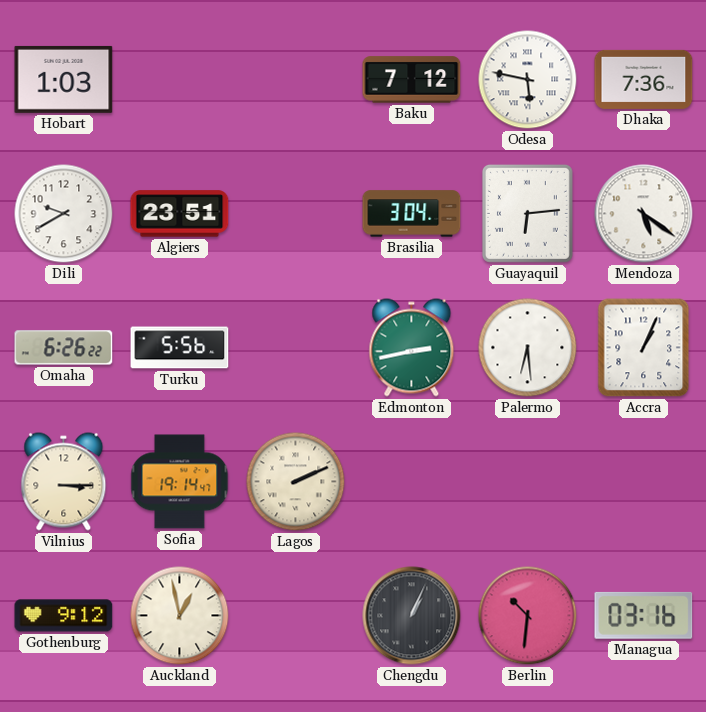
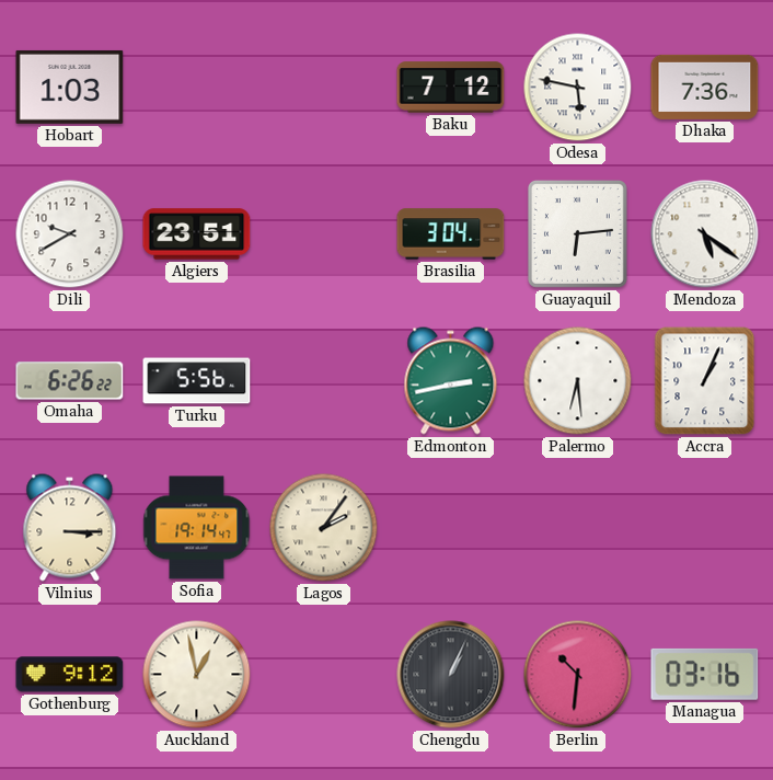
Lagos: 2:11 -> 2:06
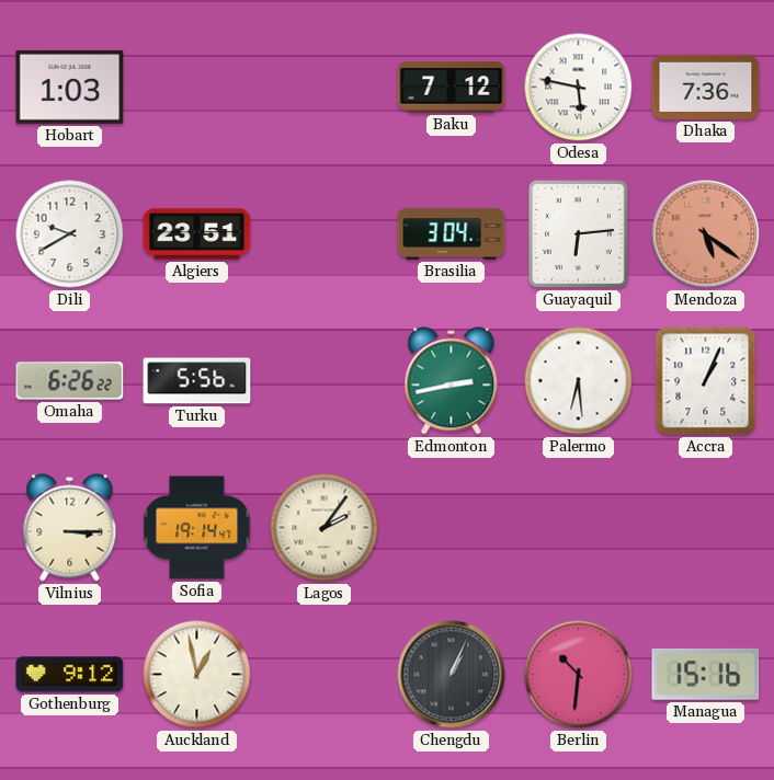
Mendoza dial: white -> salmon
Managua: 03:16 -> 15:16
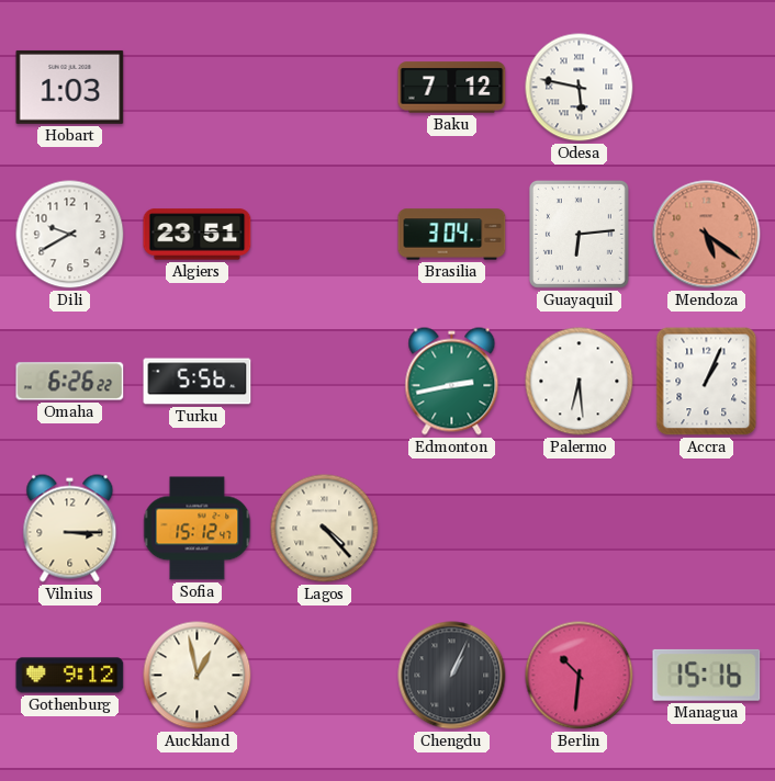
Dhaka: 7:36 -> none
Sofia: 19:14 -> 15:12
Lagos: 2:06 -> 4:23
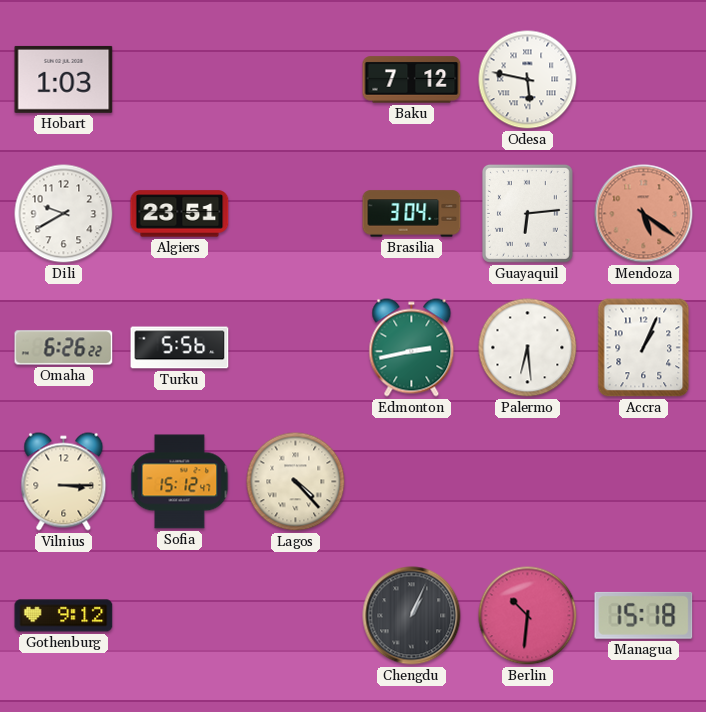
Auckland: 12:58 -> none
Managua: 15:16 -> 15:18
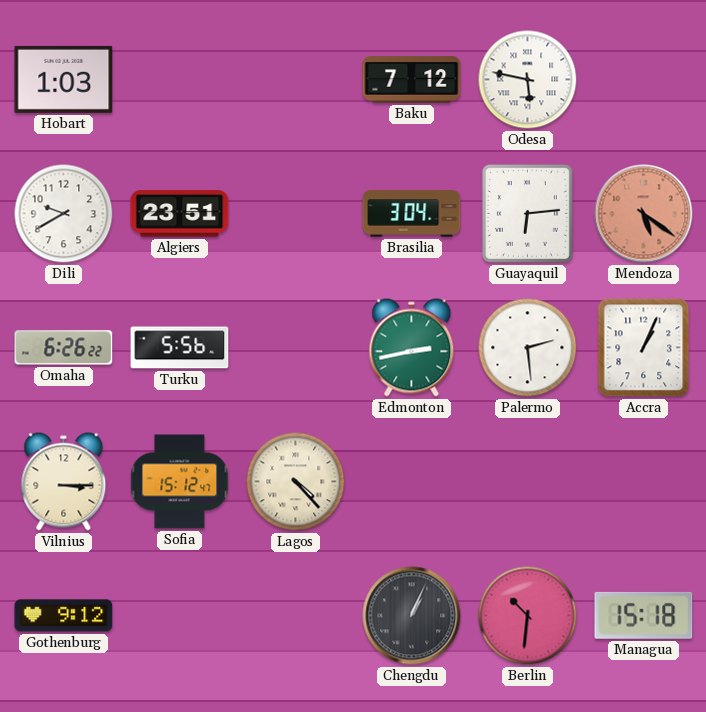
Palermo: 6:29 -> 2:29
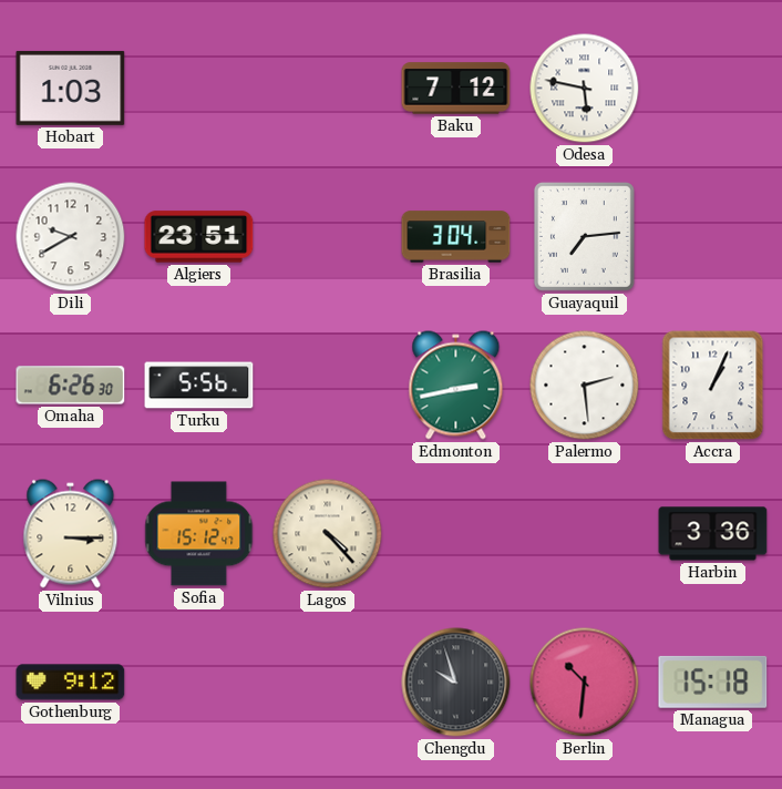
Guayaquil: 6:14 -> 7:14
Mendoza: 5:21 -> none
Omaha: 6:26:22 -> 6:26:30
Harbin: none -> 3:36
Chengdu: 1:04 -> 9:57
